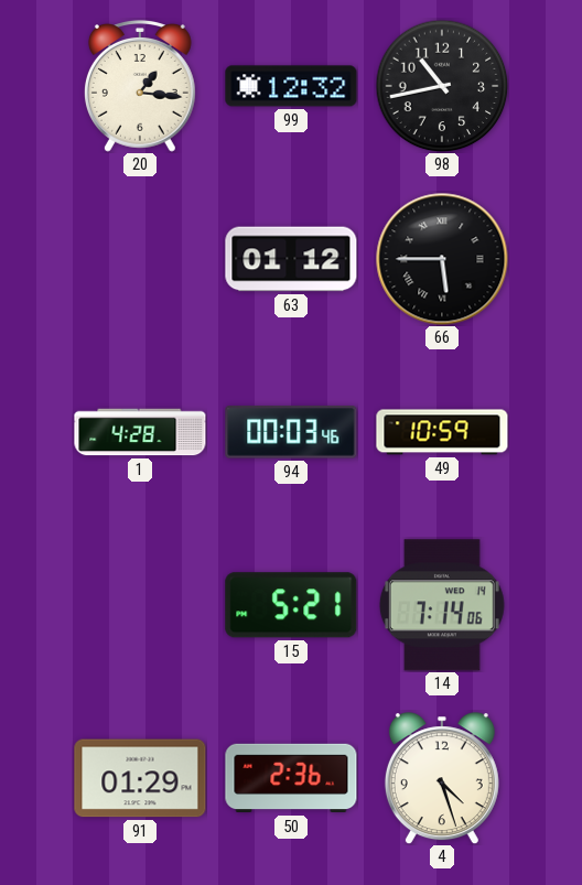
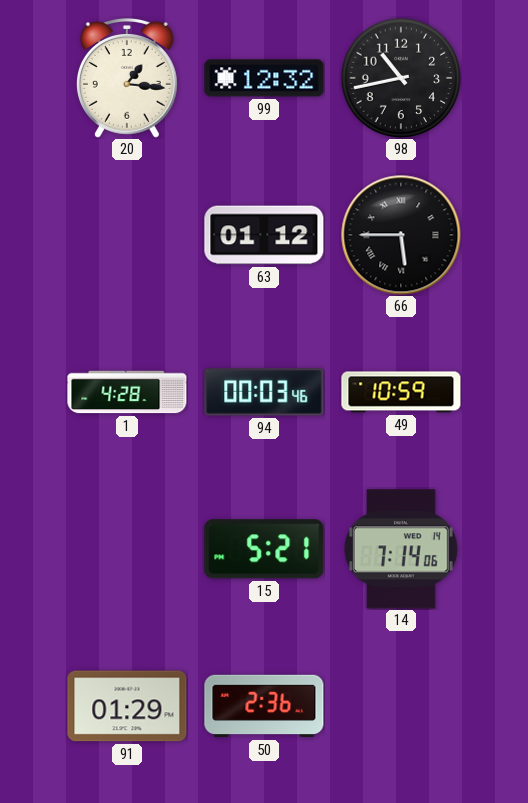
4: 4:27 -> none
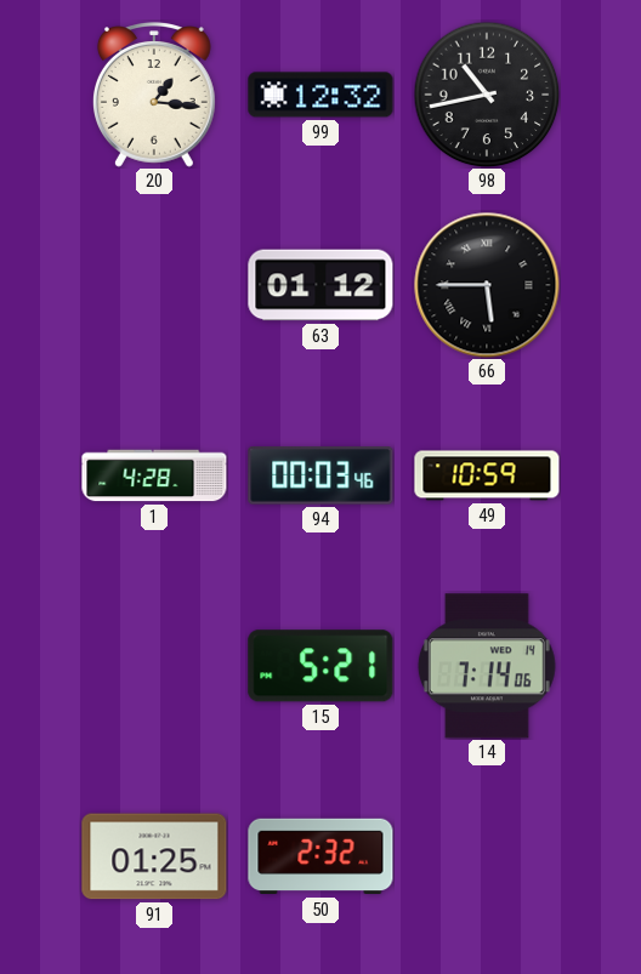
91: 01:29 -> 01:25
50: 2:36 -> 2:32
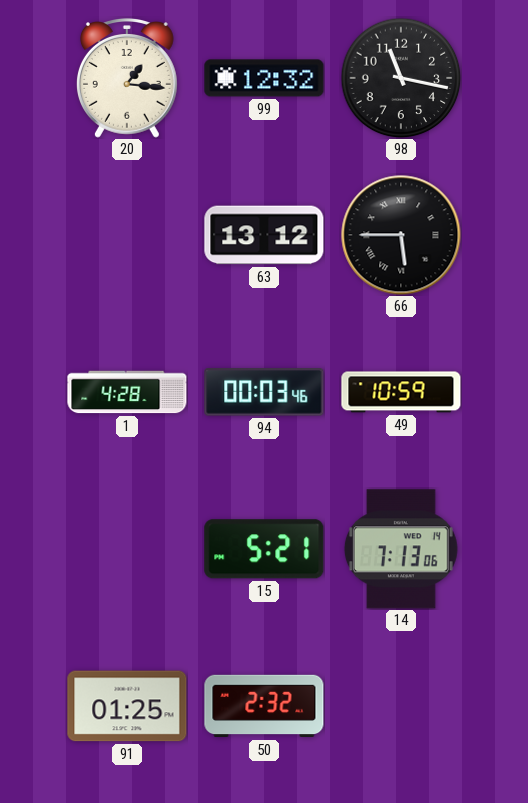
98: 10:43 -> 11:17
63: 01:12 -> 13:12
14: 7:14 -> 7:13
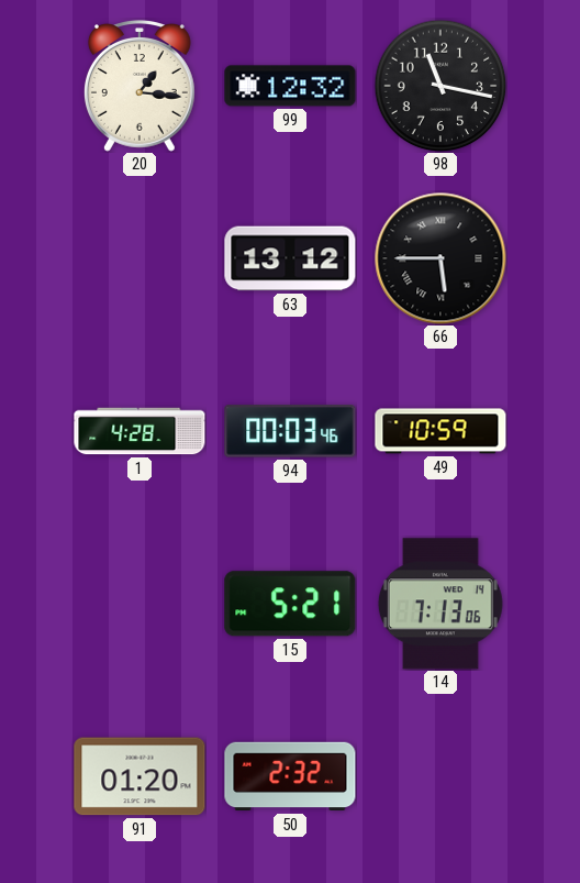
91: 01:25 -> 01:20
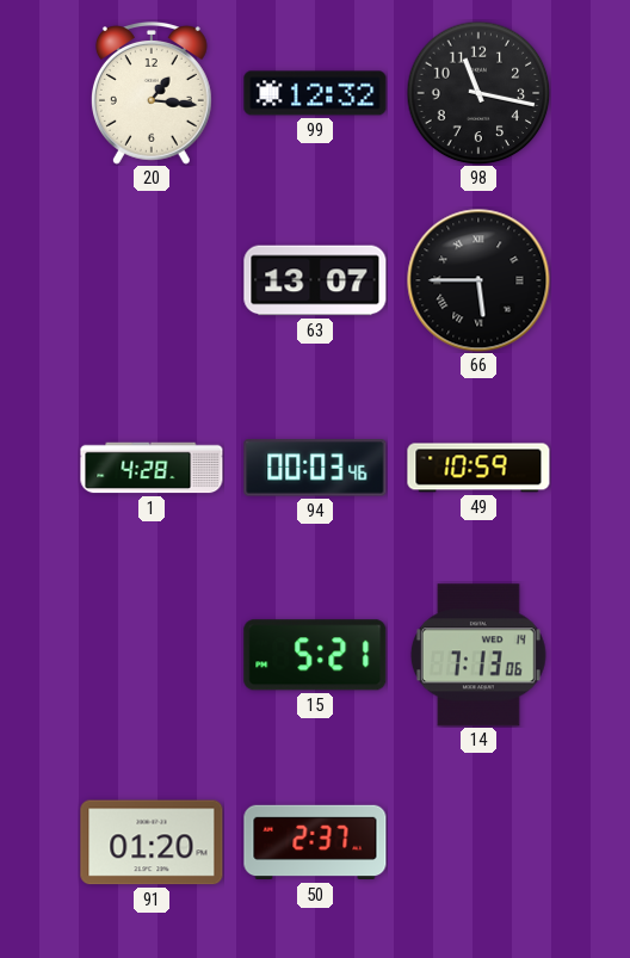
63: 13:12 -> 13:07
50: 2:32 -> 2:37
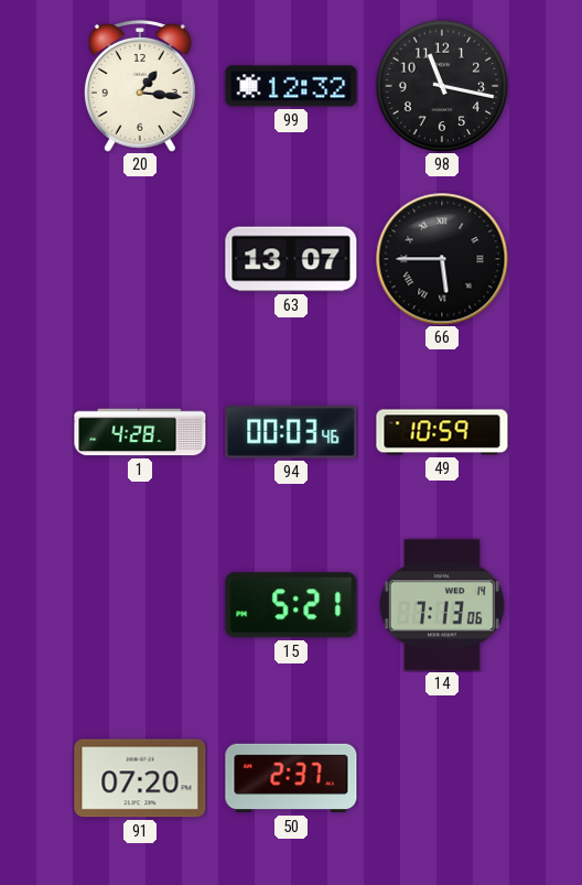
91: 01:20 -> 07:20
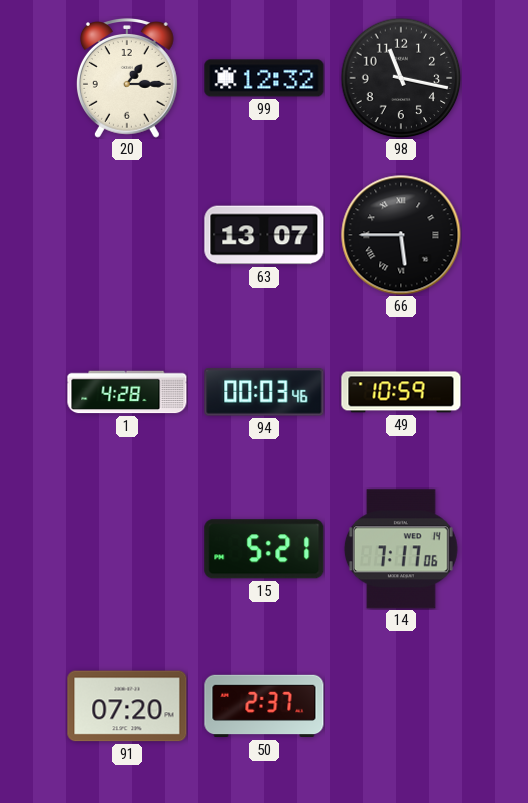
20: 1:16 -> 1:15
14: 7:13 -> 7:17
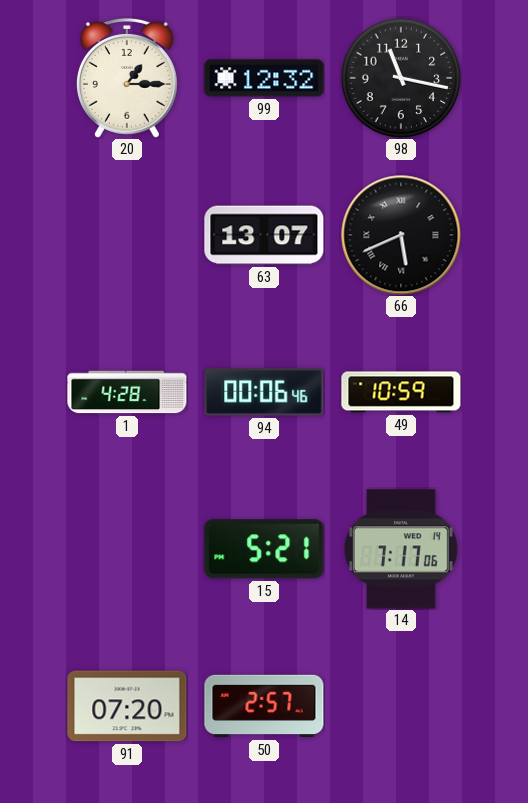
66: 5:45 -> 5:41
94: 00:03 -> 00:06
50: 2:37 -> 2:57
